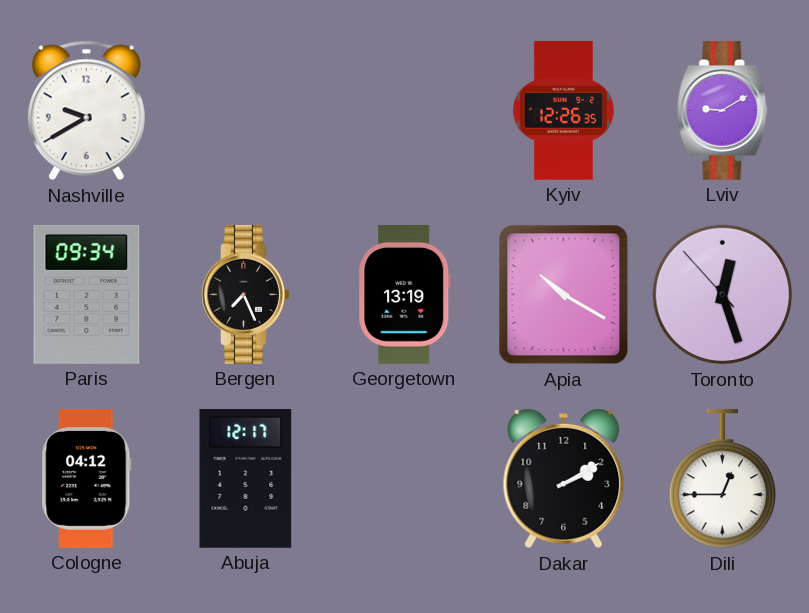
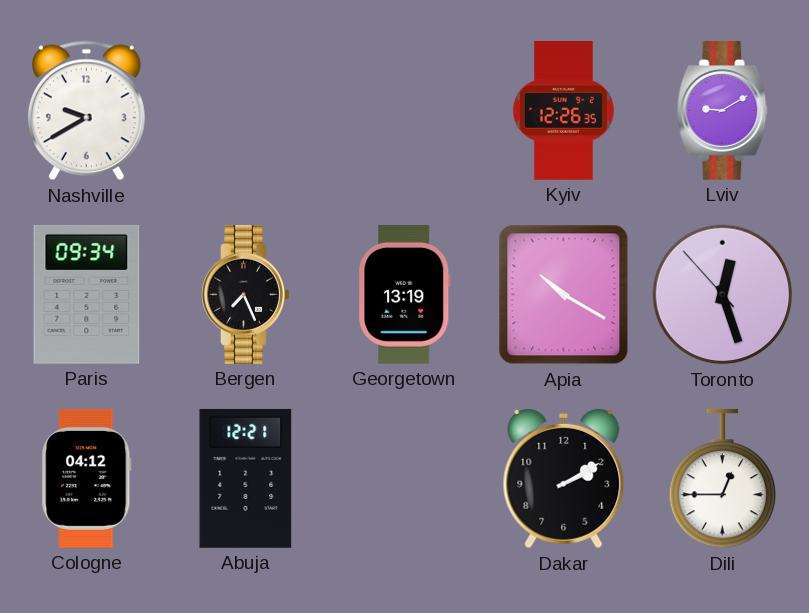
Abuja: 12:17 -> 12:21
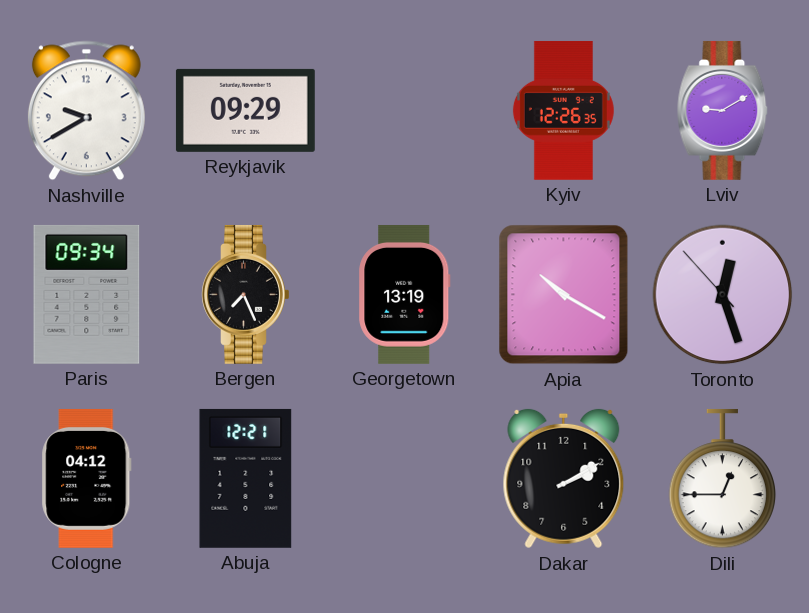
Reykjavik: none -> 09:29
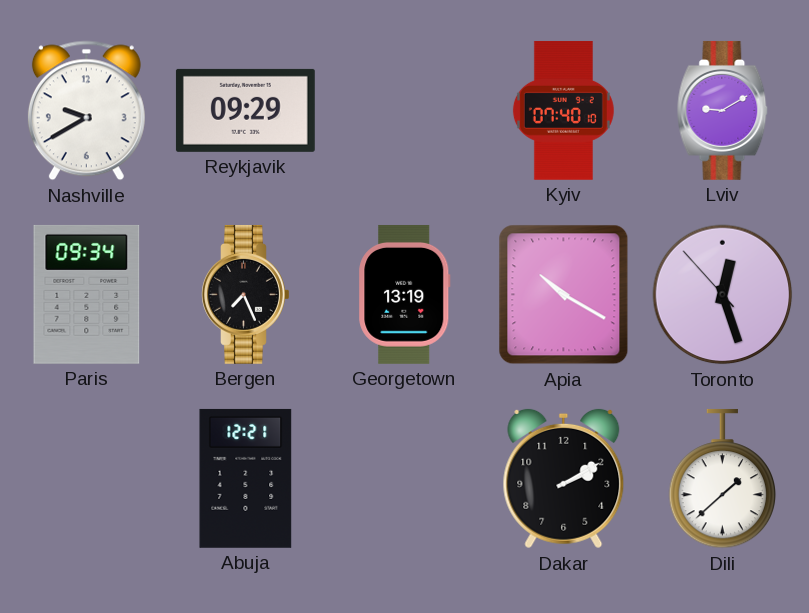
Kyiv: 12:26 -> 07:40
Cologne: 04:12 -> none
Dili: 12:45 -> 1:38
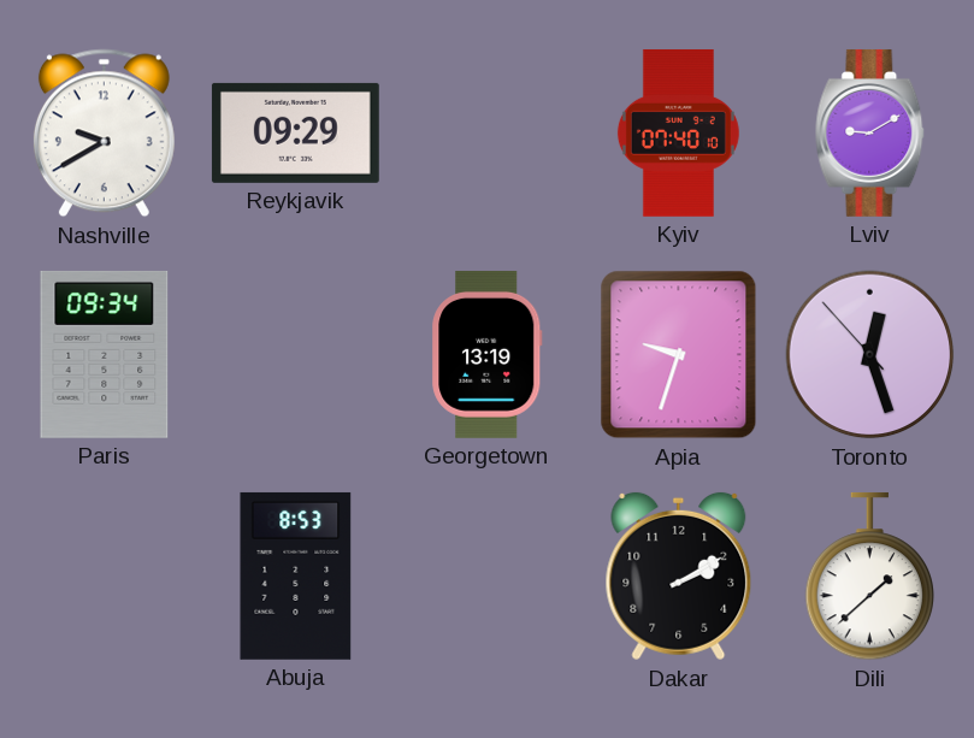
Bergen: 7:26 -> none
Apia: 10:20 -> 9:33
Abuja: 12:21 -> 8:53
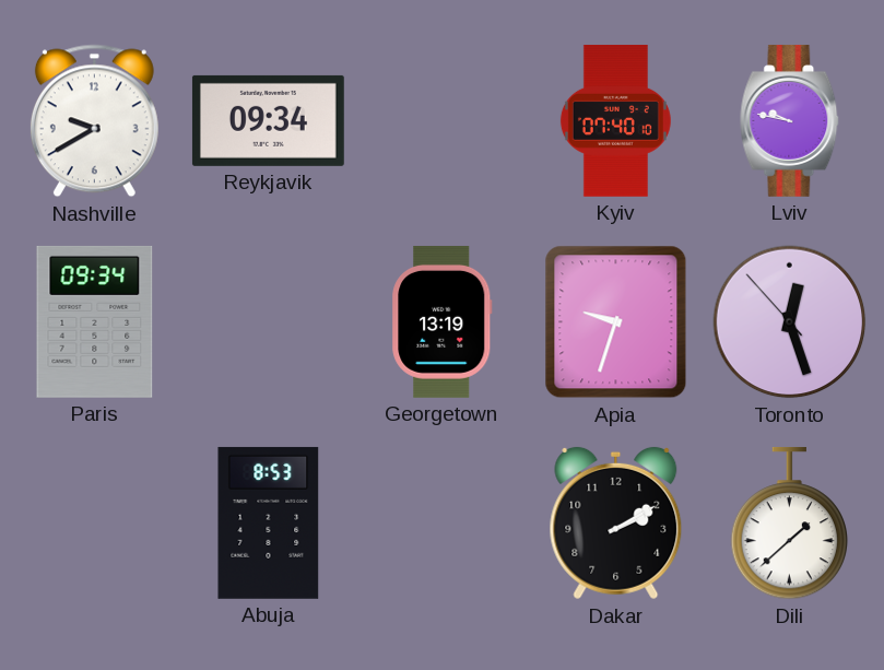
Reykjavik: 09:29 -> 09:34
Lviv: 9:10 -> 9:47
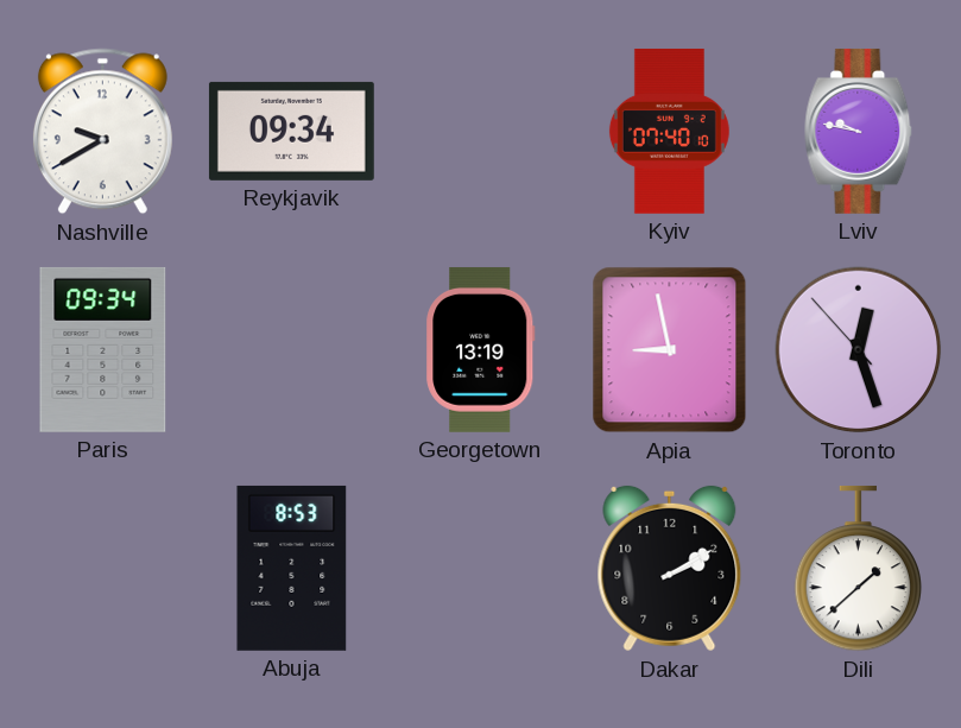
Apia: 9:33 -> 8:58
